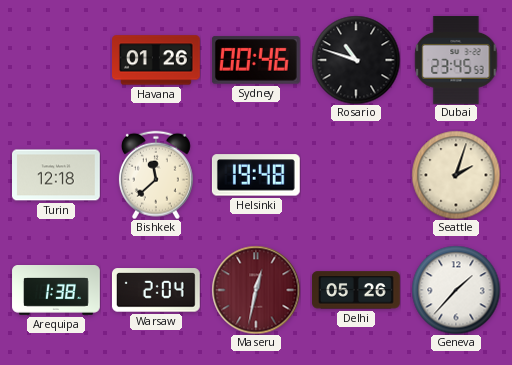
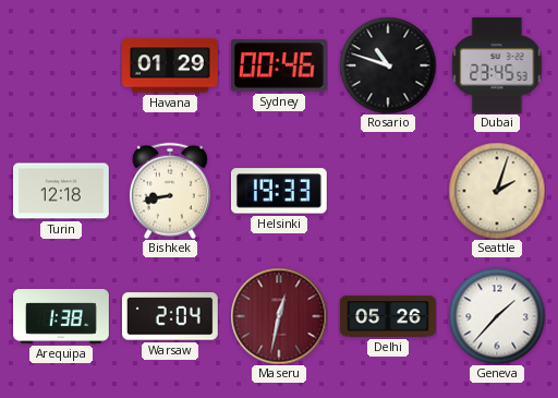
Havana: 01:26 -> 01:29
Bishkek: 11:38 -> 8:43
Helsinki: 19:48 -> 19:33
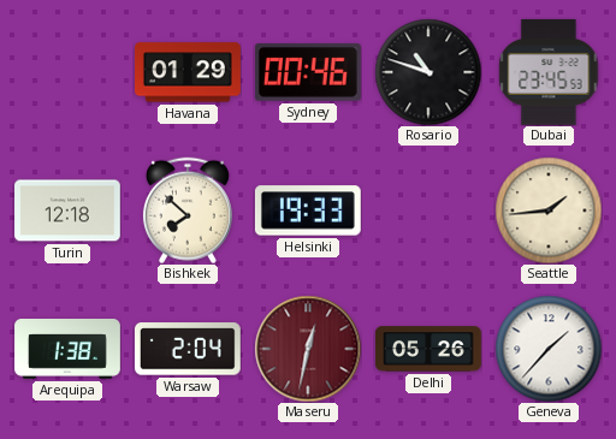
Bishkek: 8:43 -> 7:52
Seattle: 2:03 -> 1:44
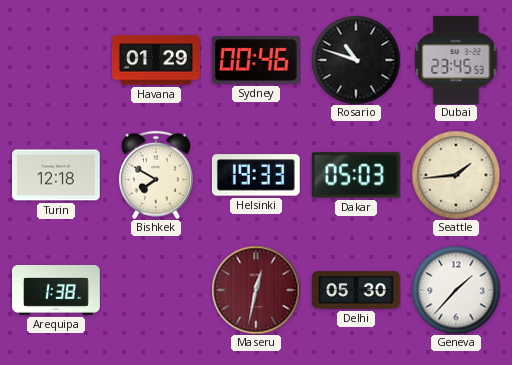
Bishkek: 7:52 -> 7:50
Dakar: none -> 05:03
Warsaw: 2:04 -> none
Delhi: 05:26 -> 05:30
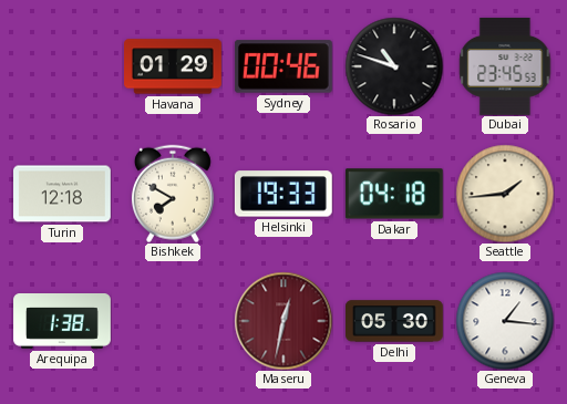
Dakar: 05:03 -> 04:18
Geneva: 1:37 -> 1:16
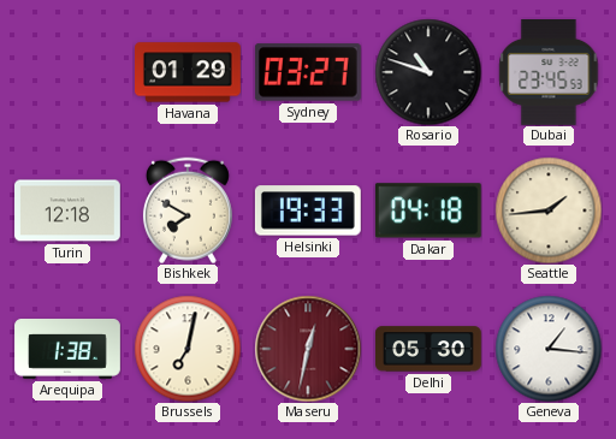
Sydney: 00:46 -> 03:27
Brussels: none -> 7:02
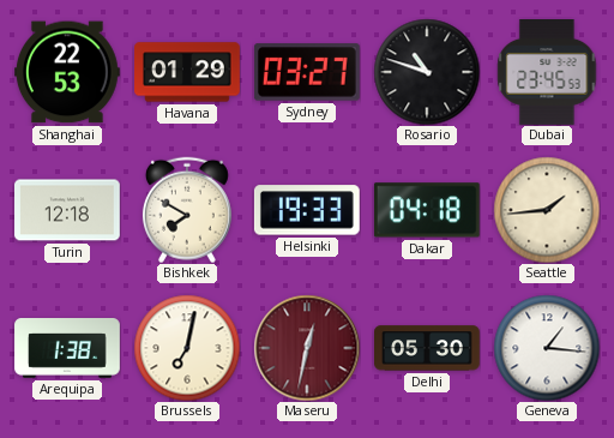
Shanghai: none -> 22:53
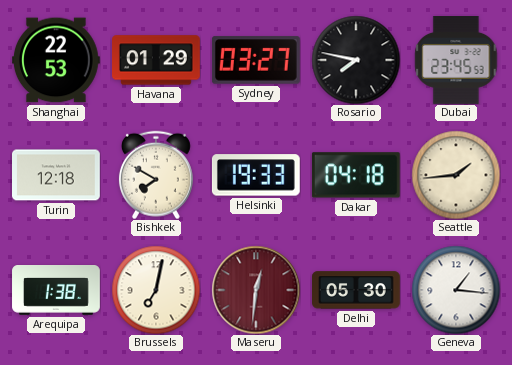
Rosario: 10:48 -> 7:47
Maseru: 12:32 -> 12:31
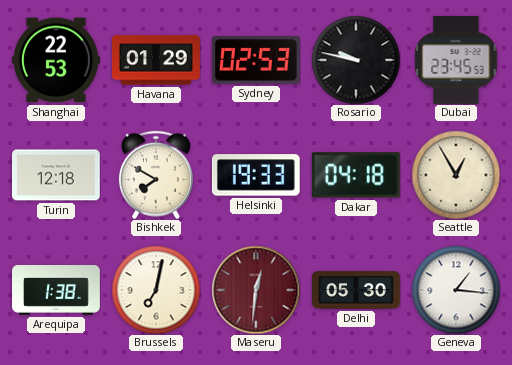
Sydney: 03:27 -> 02:53
Rosario: 7:47 -> 9:47
Seattle: 1:44 -> 12:55
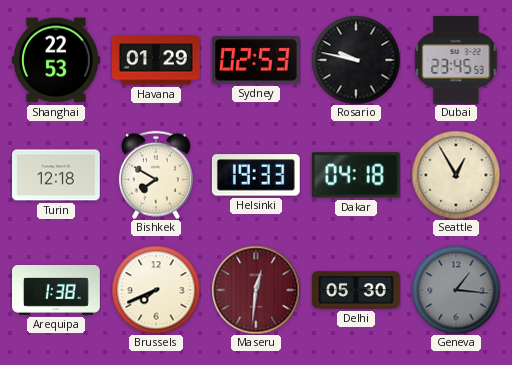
Brussels: 7:02 -> 7:41
Geneva dial: white -> grey
